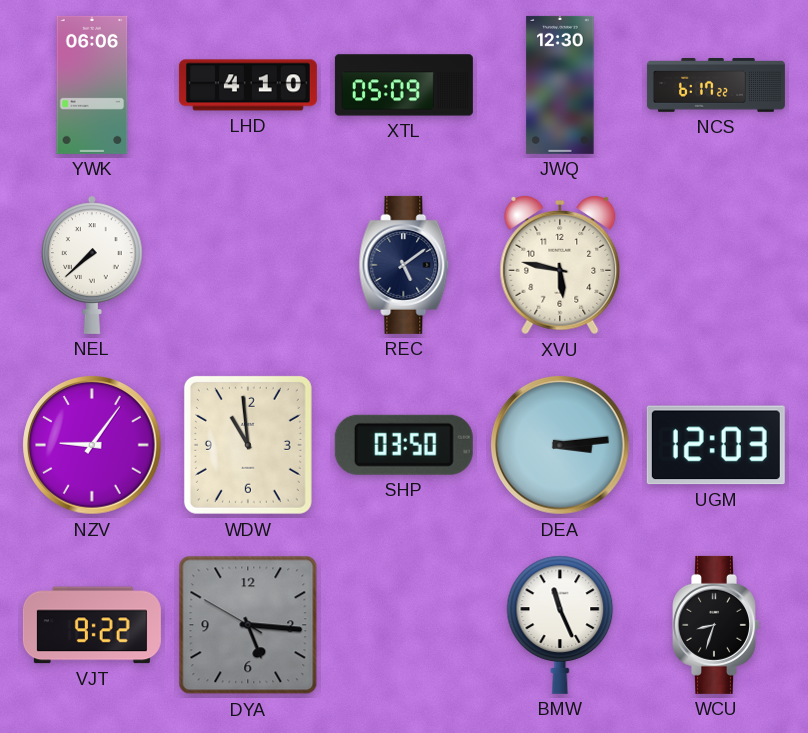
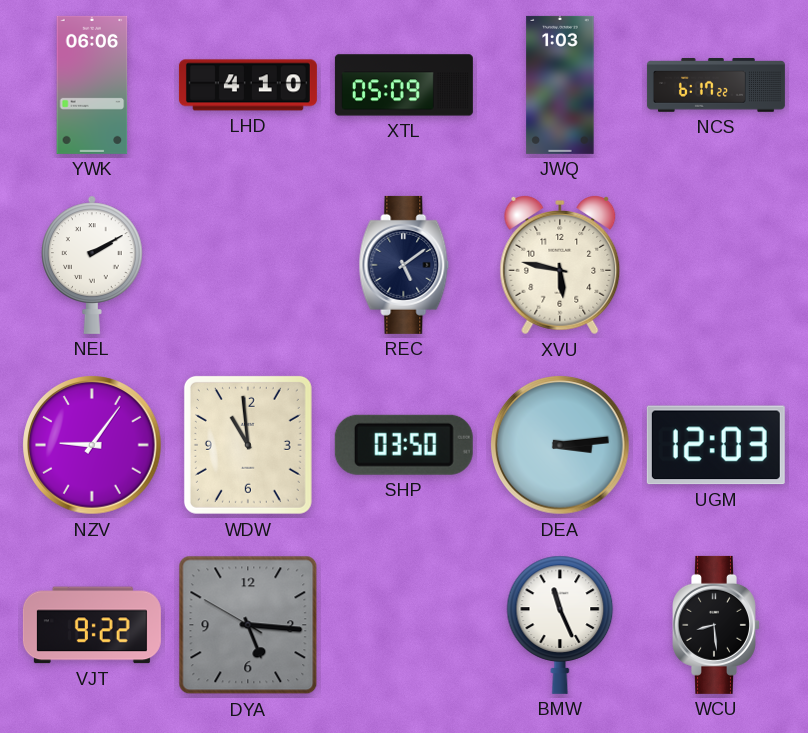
JWQ: 12:30 -> 1:03
NEL: 7:38 -> 2:10
WCU: 8:33 -> 8:29
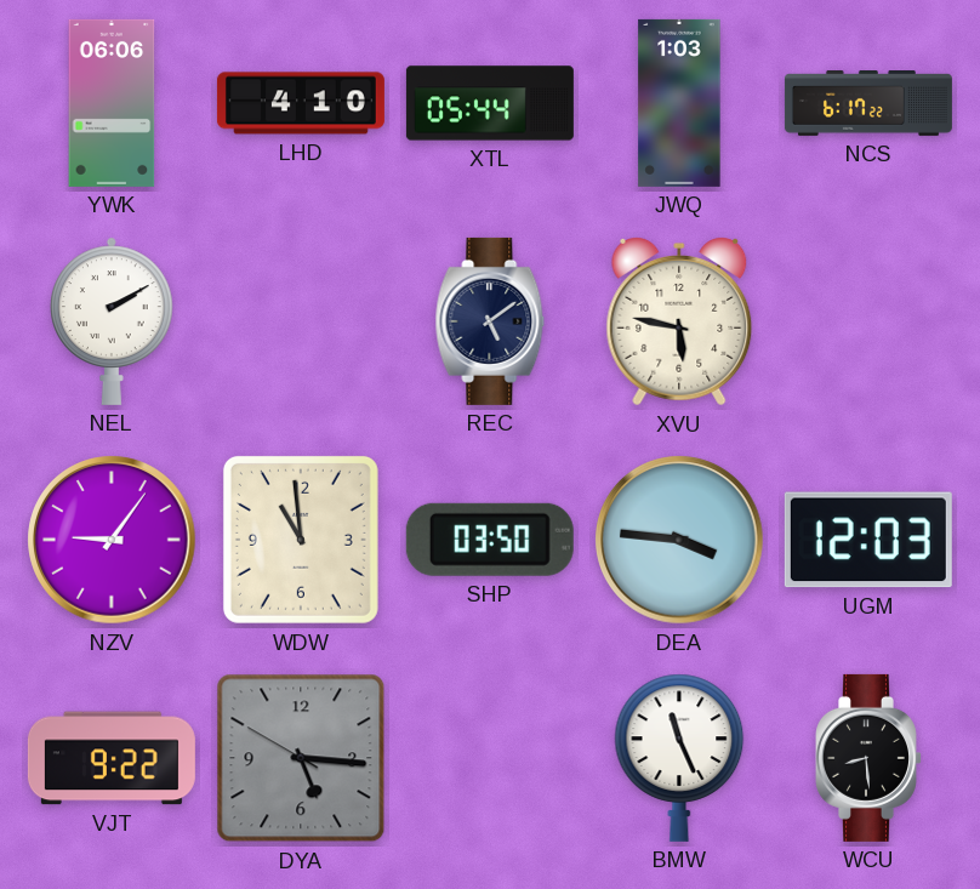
XTL: 05:09 -> 05:44
DEA: 3:14 -> 3:46
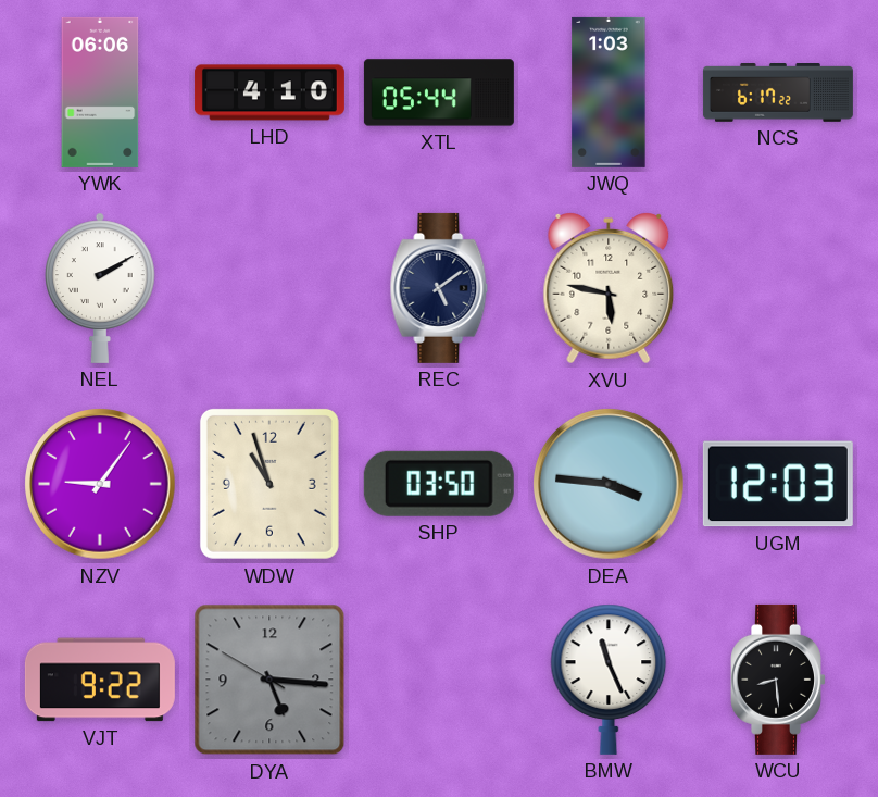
WDW: 10:59 -> 10:57
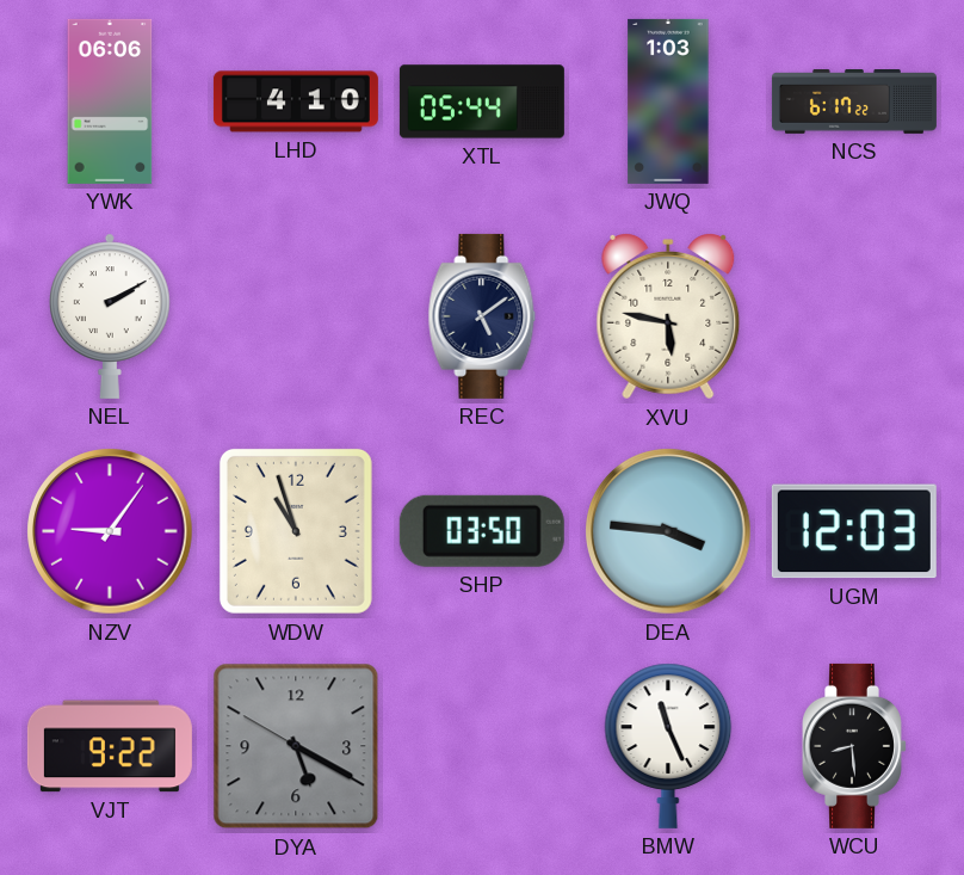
DYA: 5:15 -> 5:19
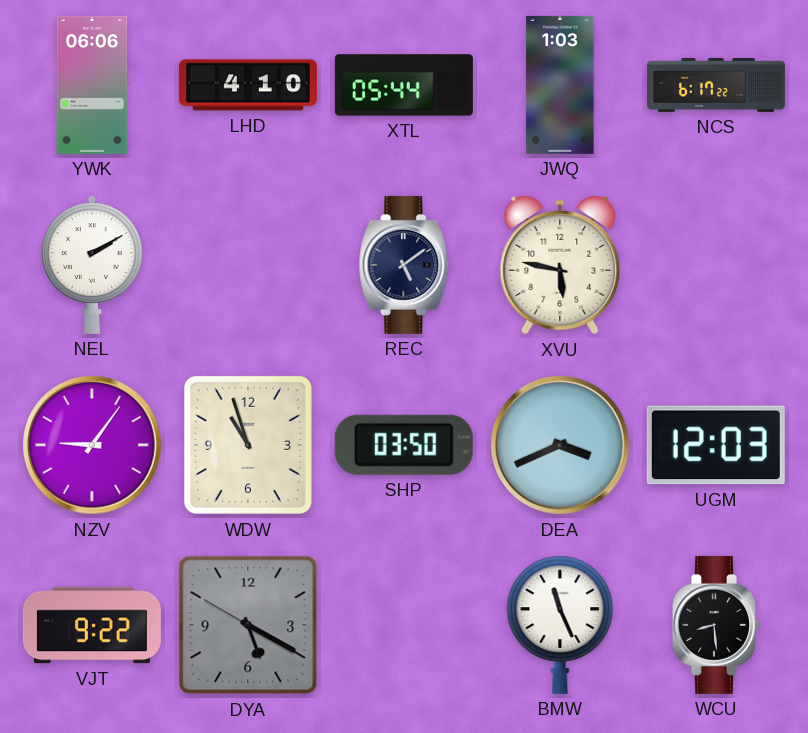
DEA: 3:46 -> 3:41
